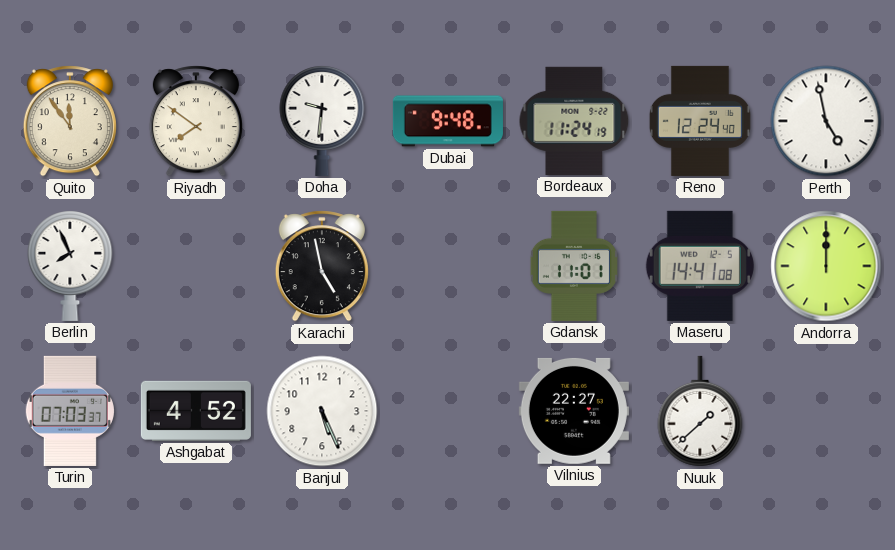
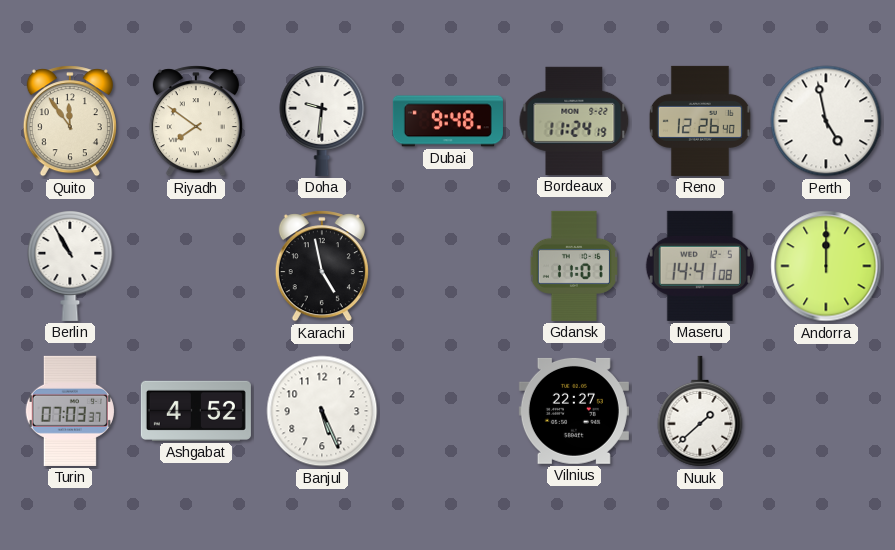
Reno: 12:24 -> 12:26
Berlin: 7:56 -> 10:55
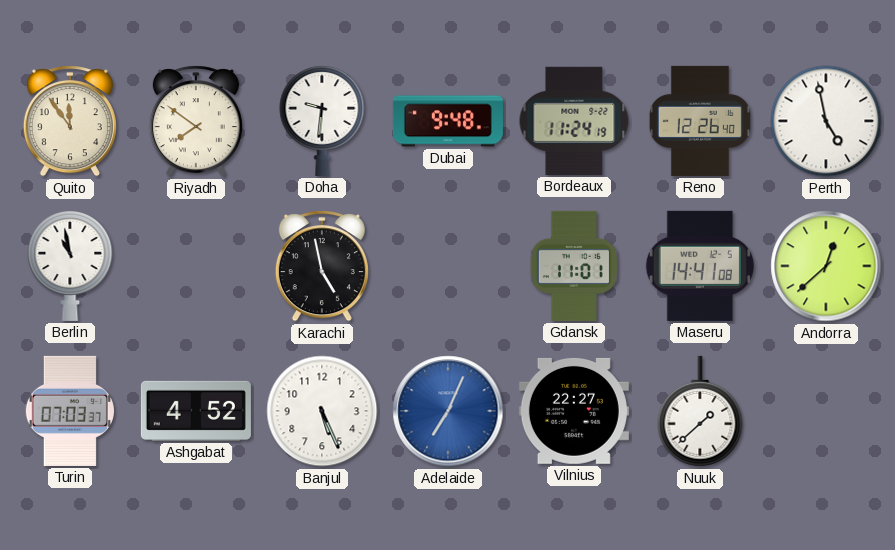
Berlin: 10:55 -> 10:58
Andorra: 12:00 -> 12:38
Adelaide: none -> 7:04
